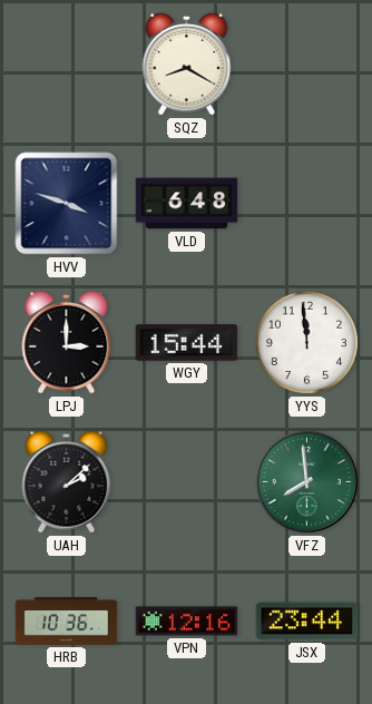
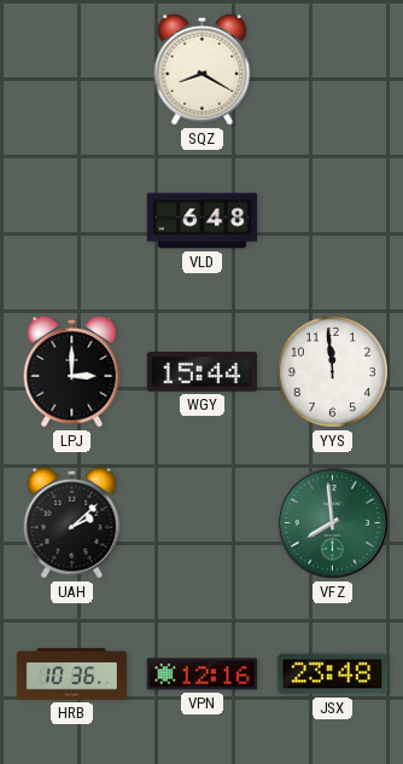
HVV: 3:48 -> none
JSX: 23:44 -> 23:48
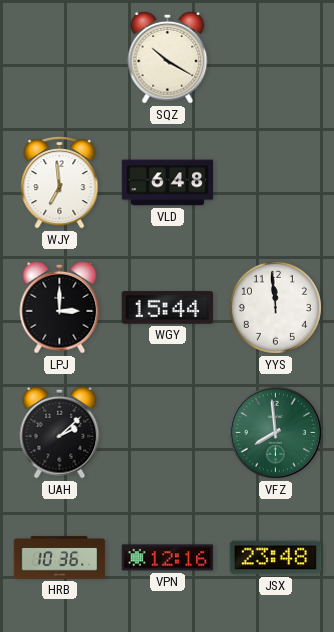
SQZ: 8:20 -> 10:20
WJY: none -> 6:59
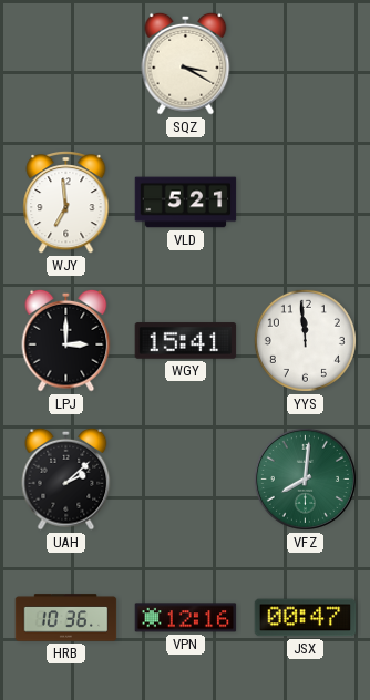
SQZ: 10:20 -> 3:20
VLD: 6:48 -> 5:21
WGY: 15:44 -> 15:41
VFZ: 7:59 -> 8:01
JSX: 23:48 -> 00:47
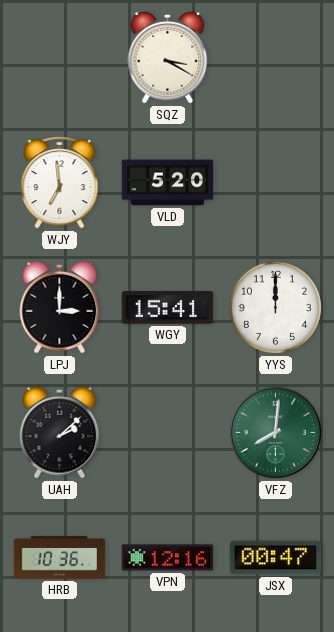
VLD: 5:21 -> 5:20
YYS: 11:59 -> 12:00
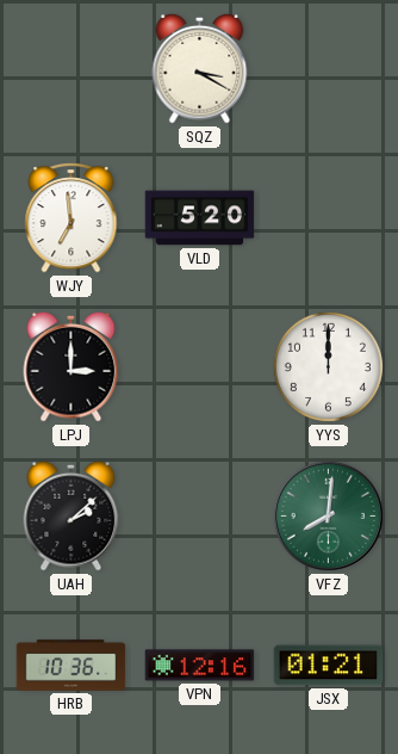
WGY: 15:41 -> none
JSX: 00:47 -> 01:21
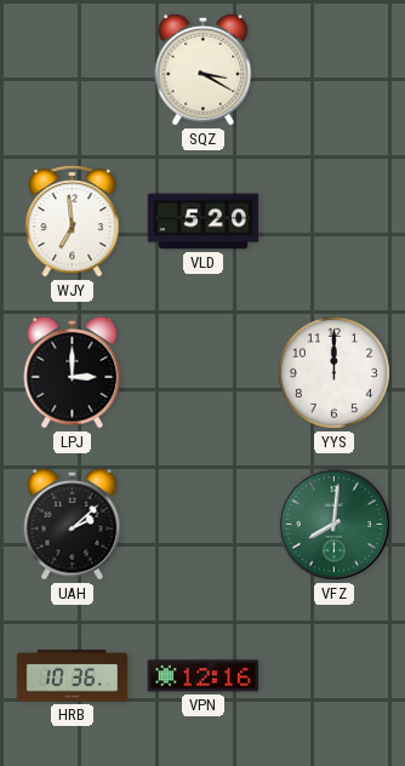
JSX: 01:21 -> none
